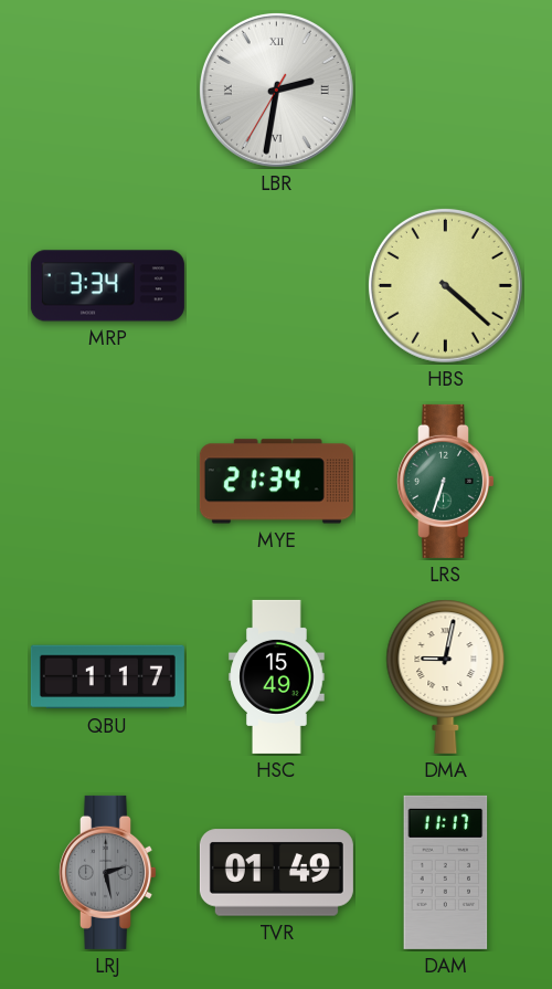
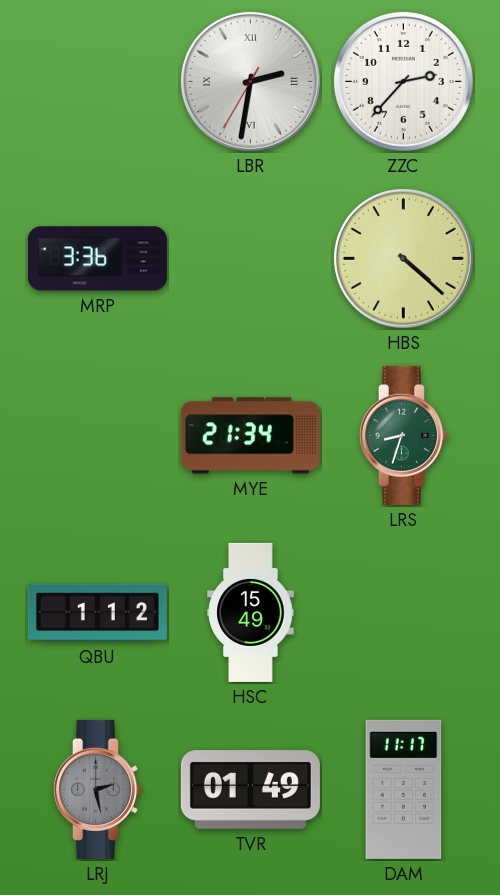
ZZC: none -> 2:37
MRP: 3:34 -> 3:36
LRS: 6:33 -> 8:33
QBU: 1:17 -> 1:12
DMA: 9:02 -> none
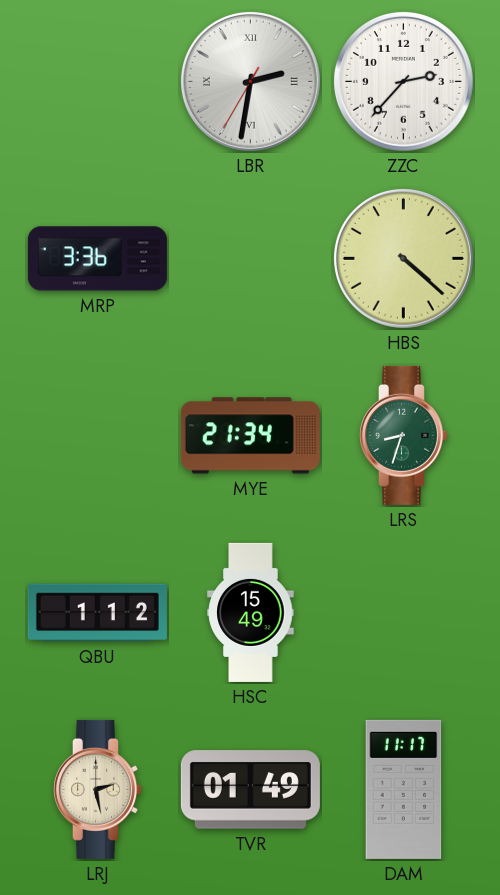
LRJ dial: grey -> cream
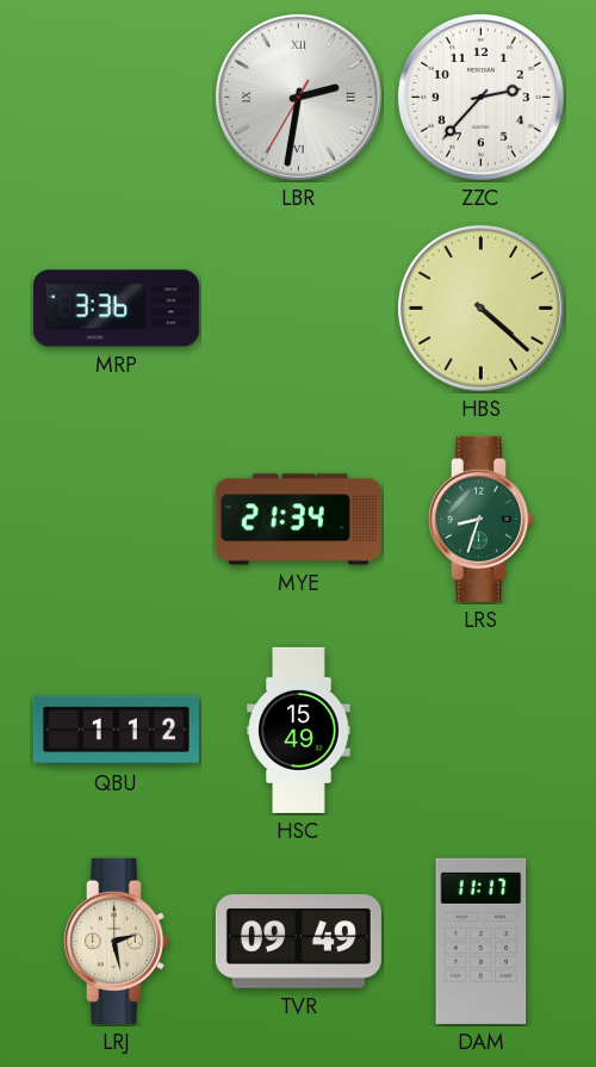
TVR: 01:49 -> 09:49
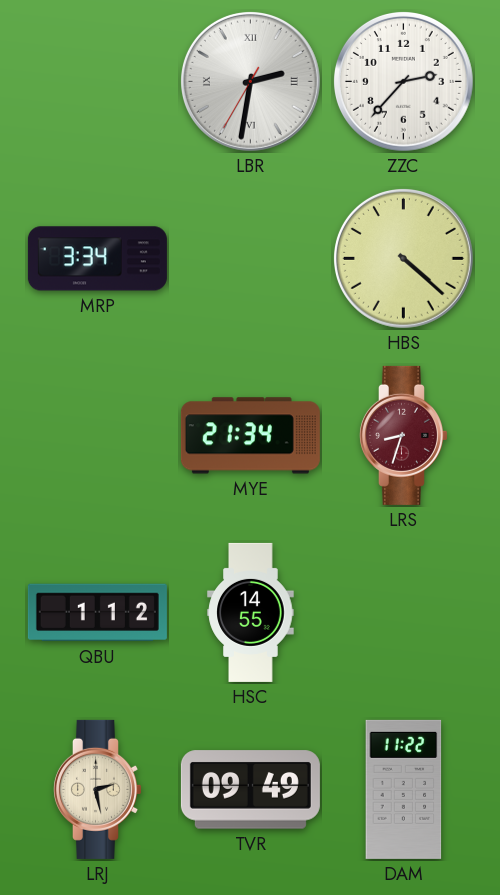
MRP: 3:36 -> 3:34
LRS dial: green -> burgundy
HSC: 15:49 -> 14:55
DAM: 11:17 -> 11:22
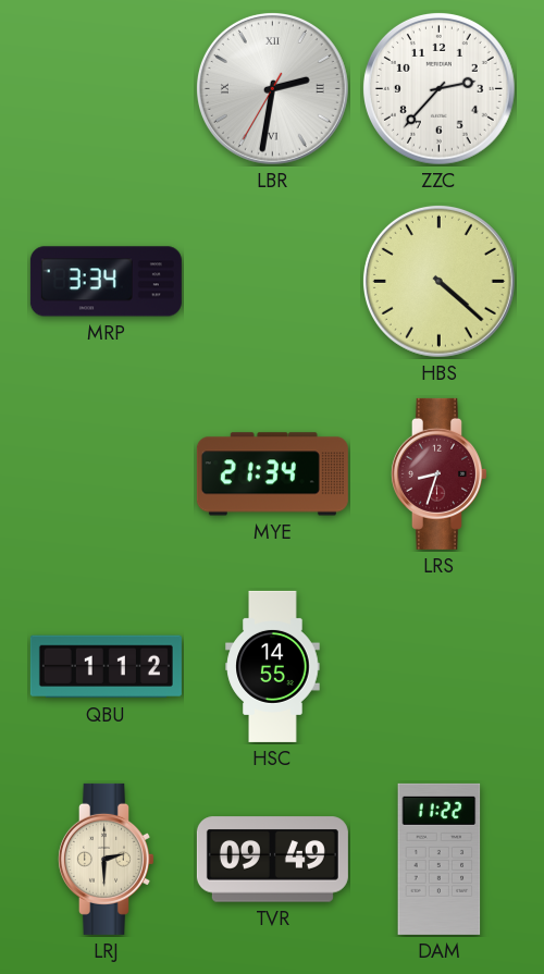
LRJ: 2:28 -> 2:30
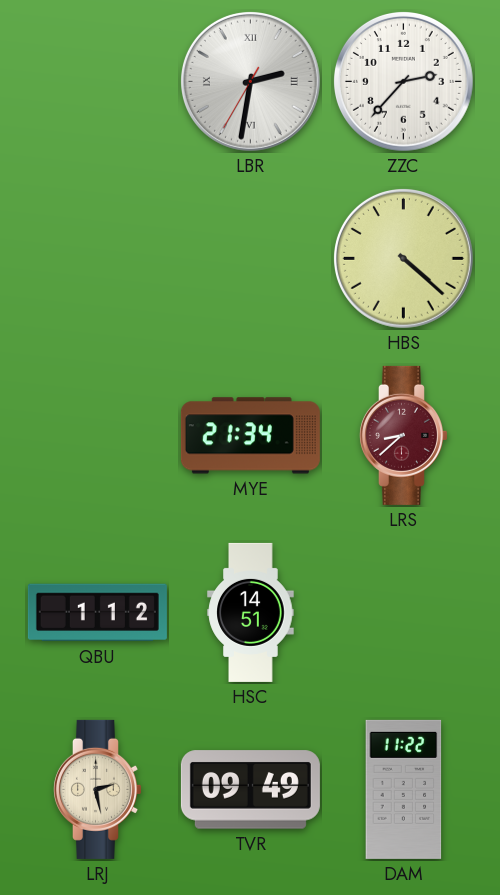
MRP: 3:34 -> none
LRS: 8:33 -> 8:38
HSC: 14:55 -> 14:51
LRJ: 2:30 -> 2:28
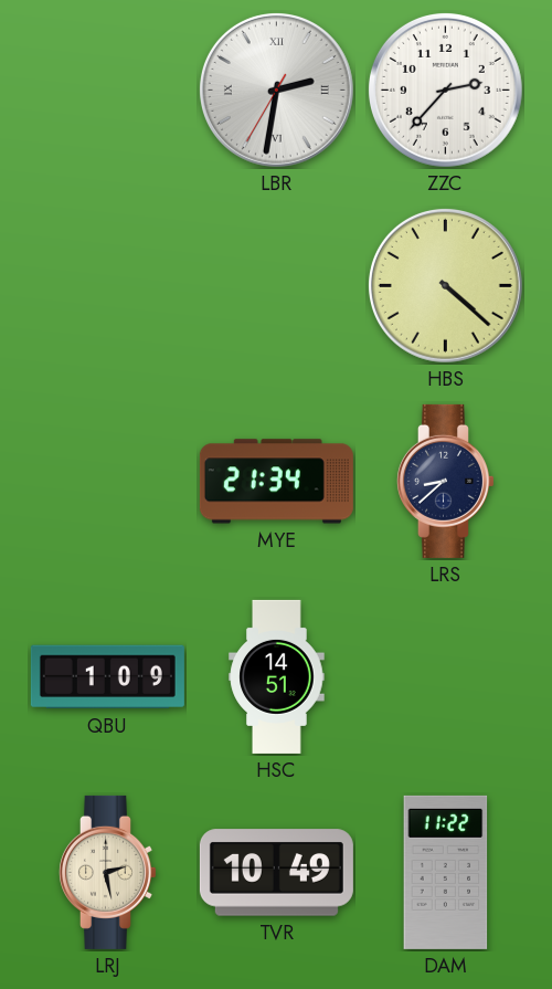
LRS dial: burgundy -> navy
QBU: 1:12 -> 1:09
TVR: 09:49 -> 10:49
